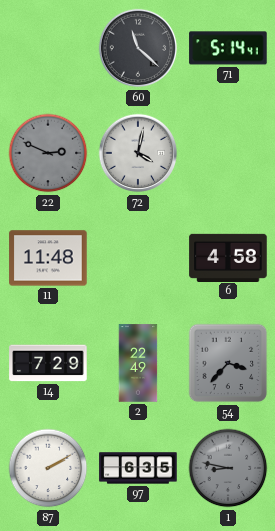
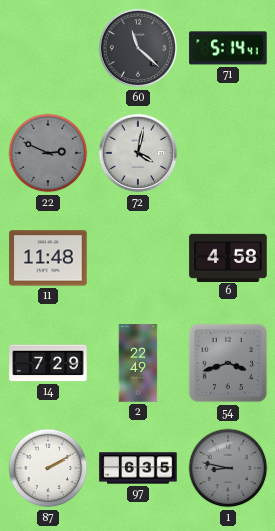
54: 3:37 -> 3:42
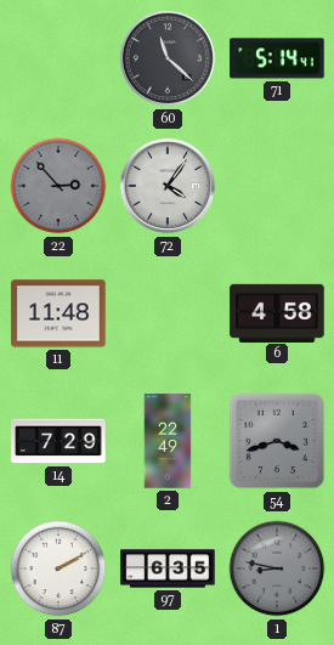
22: 2:49 -> 2:53
72: 4:02 -> 4:06
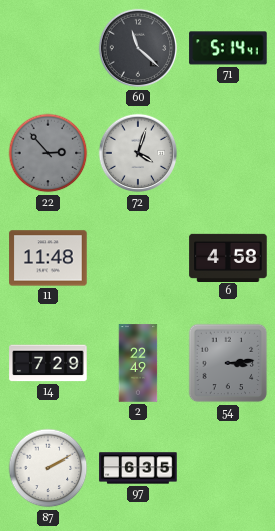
72: 4:06 -> 4:03
54: 3:42 -> 3:14
1: 8:47 -> none
